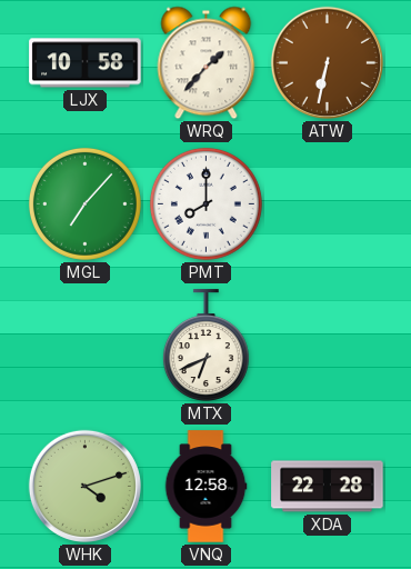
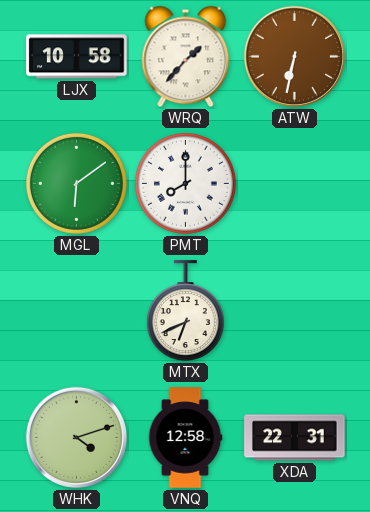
MGL: 7:07 -> 6:09
XDA: 22:28 -> 22:31
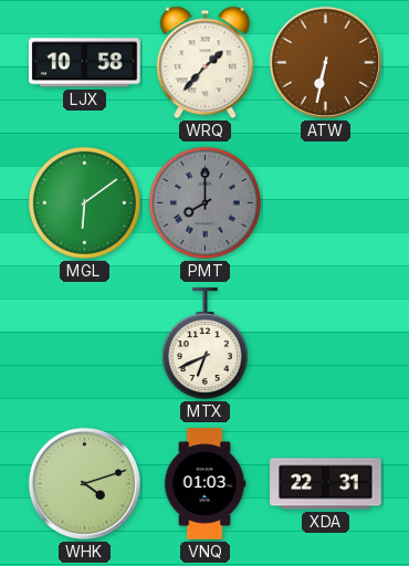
PMT dial: white -> grey
VNQ: 12:58 -> 01:03
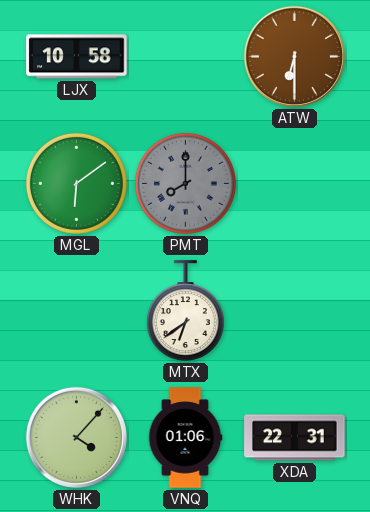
WRQ: 1:37 -> none
ATW: 6:32 -> 6:30
MTX: 6:41 -> 6:39
WHK: 4:12 -> 4:07
VNQ: 01:03 -> 01:06
